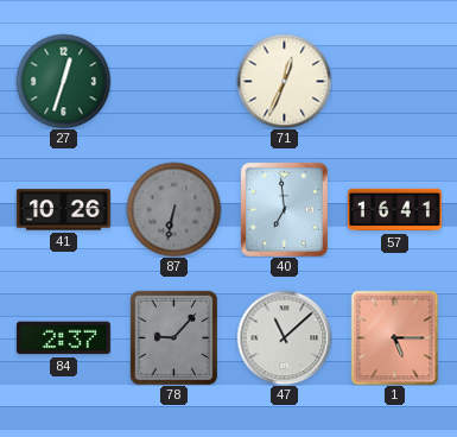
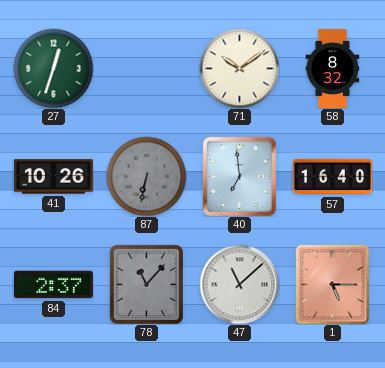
71: 12:34 -> 10:09
58: none -> 8:32
57: 16:41 -> 16:40
78: 9:07 -> 11:07
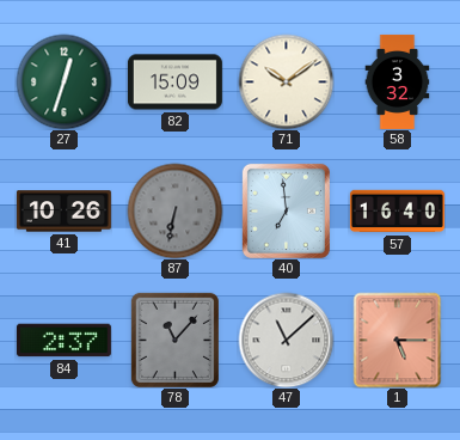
82: none -> 15:09
58: 8:32 -> 3:32
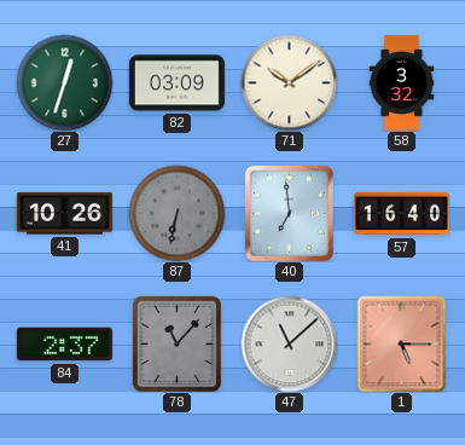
82: 15:09 -> 03:09
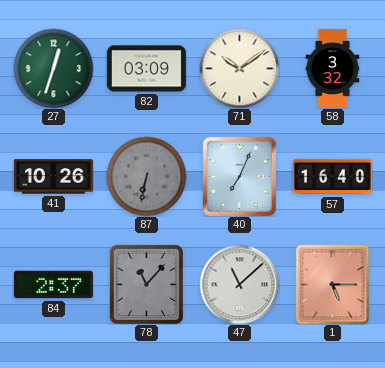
40: 6:59 -> 7:04
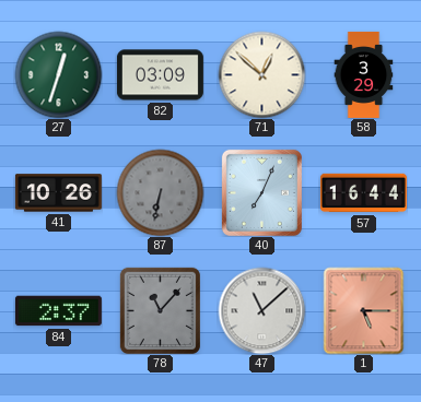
71: 10:09 -> 12:52
58: 3:32 -> 3:29
57: 16:40 -> 16:44
